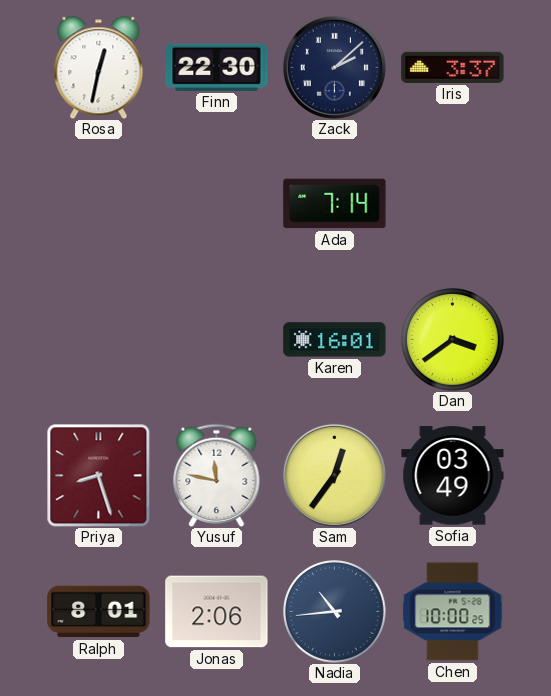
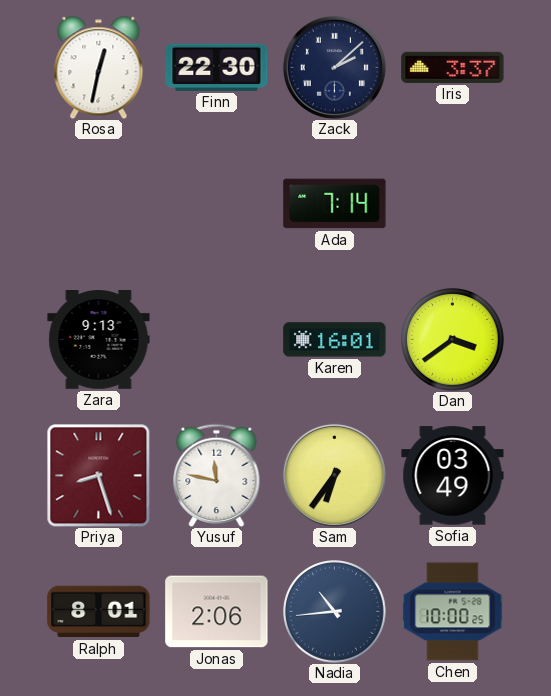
Zara: none -> 9:13
Sam: 12:36 -> 6:36
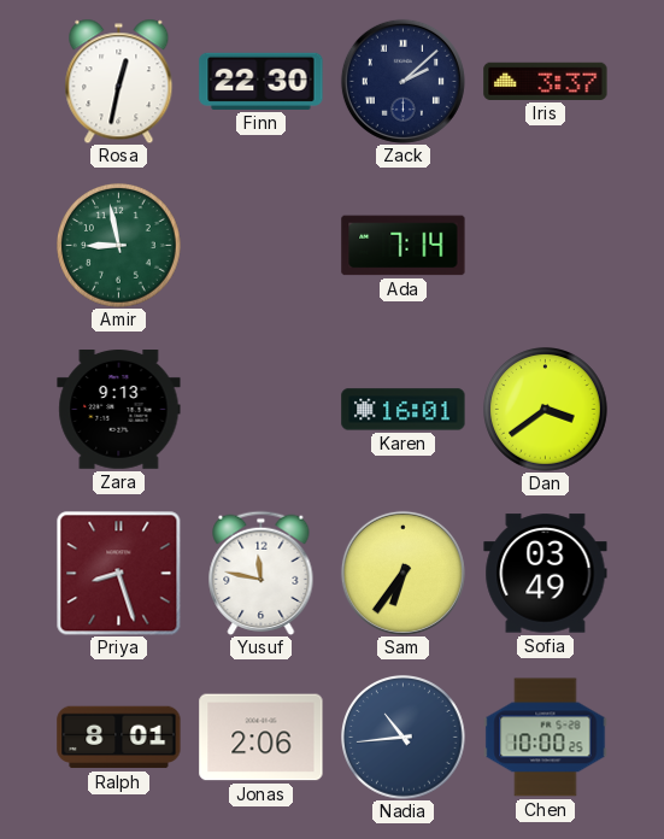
Amir: none -> 8:58
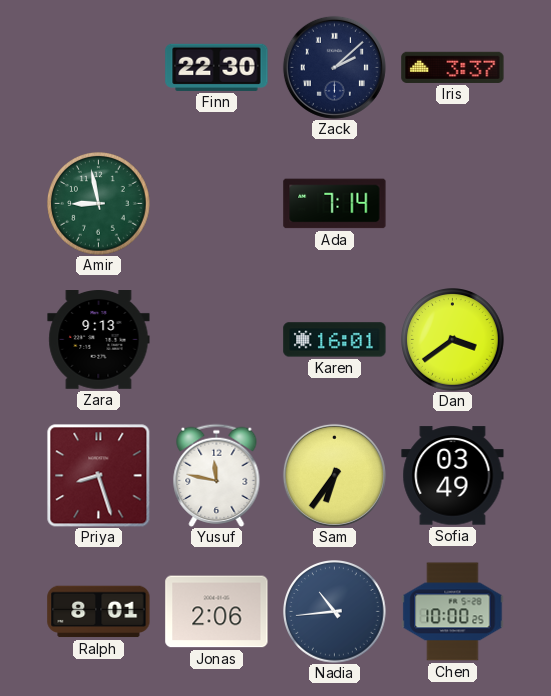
Rosa: 12:32 -> none
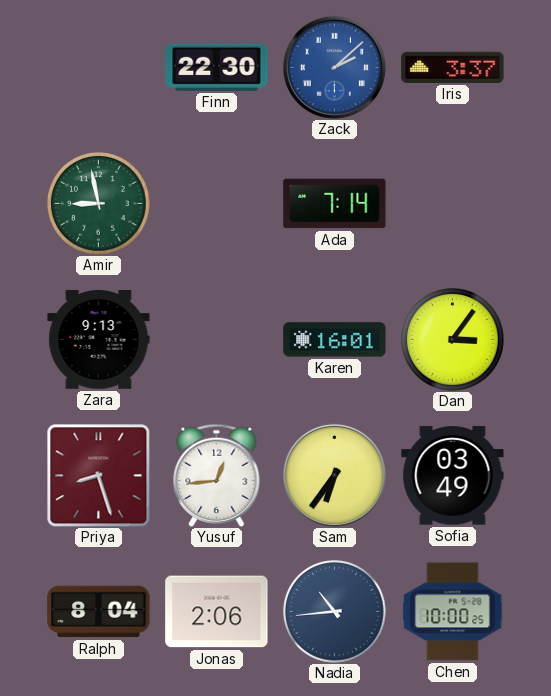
Zack dial: navy -> blue
Dan: 3:39 -> 3:06
Yusuf: 11:47 -> 12:44
Ralph: 8:01 -> 8:04
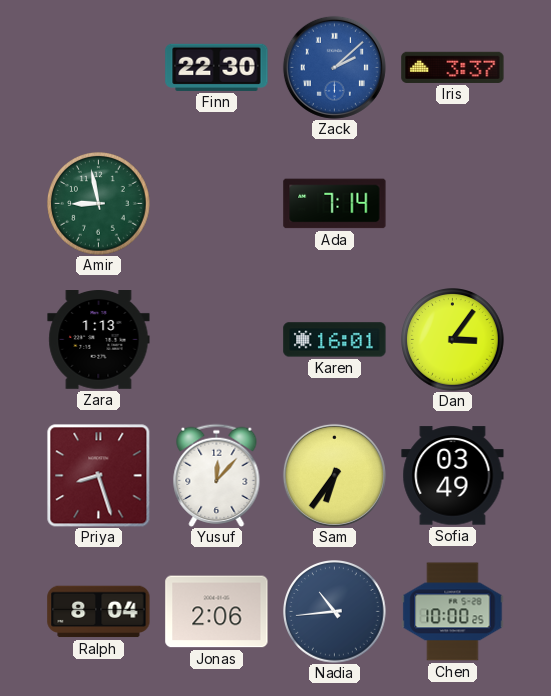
Zara: 9:13 -> 1:13
Yusuf: 12:44 -> 12:07
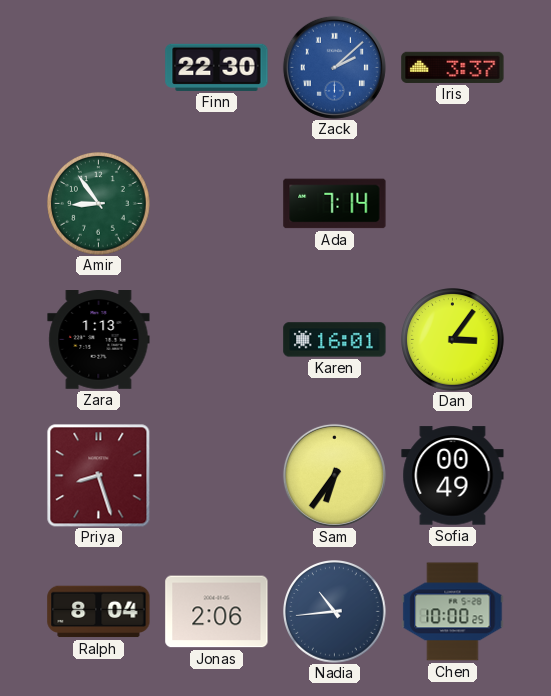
Amir: 8:58 -> 8:54
Yusuf: 12:07 -> none
Sofia: 03:49 -> 00:49
